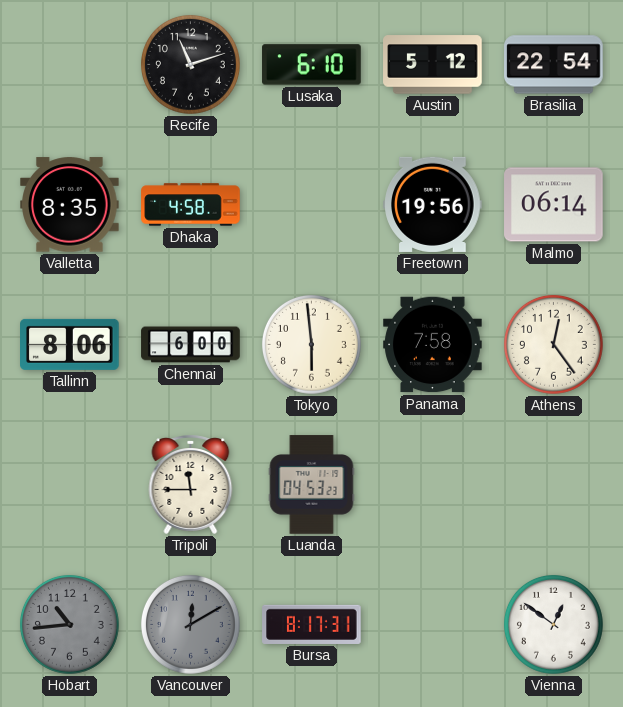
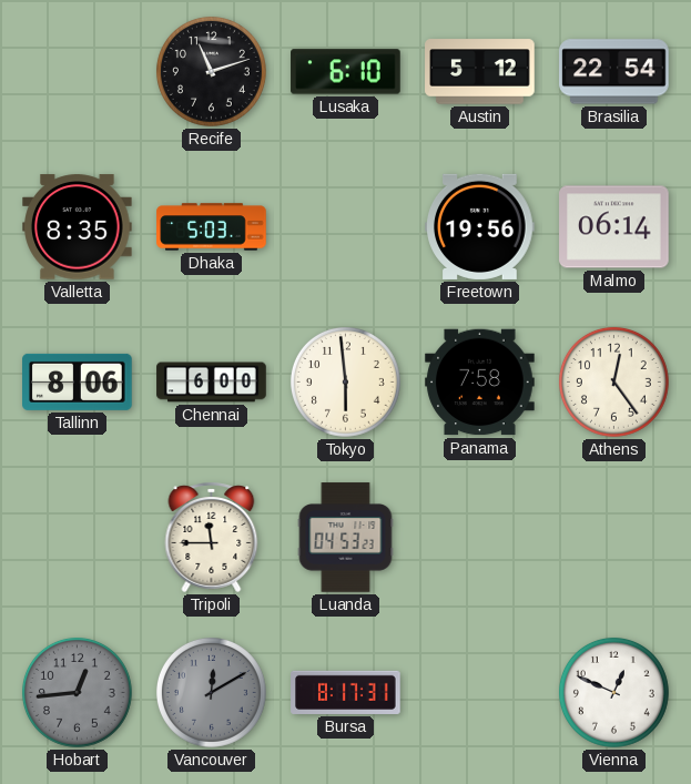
Dhaka: 4:58 -> 5:03
Hobart: 10:44 -> 12:44
Vienna: 12:51 -> 12:49
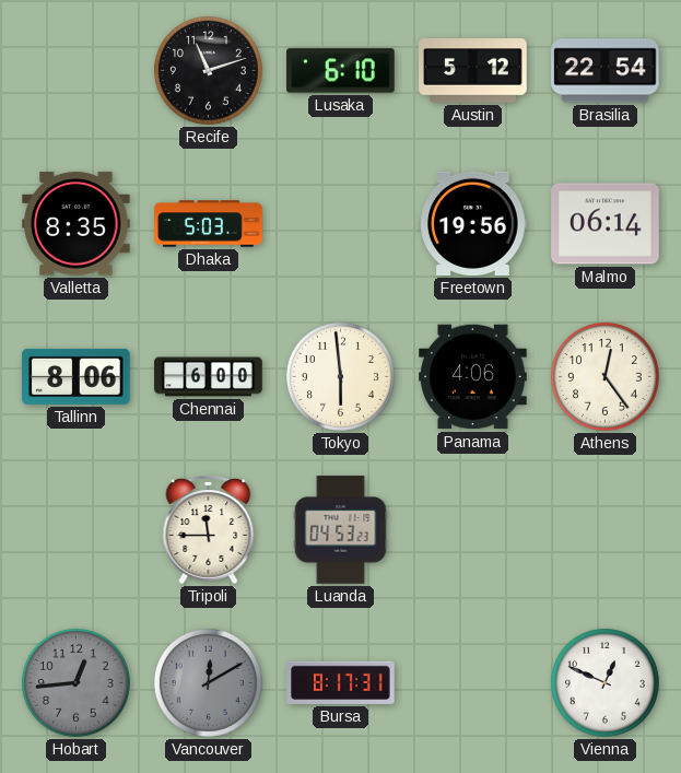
Panama: 7:58 -> 4:06
